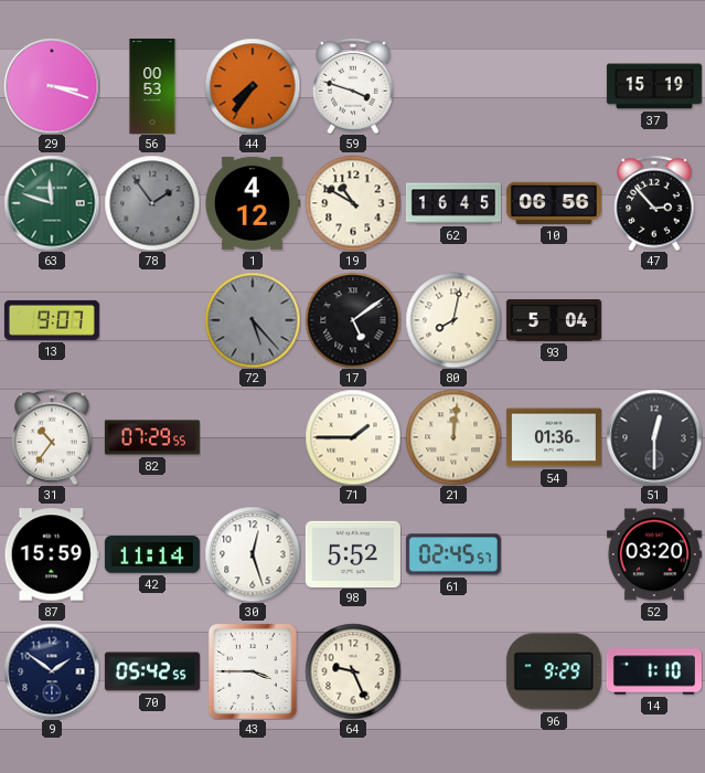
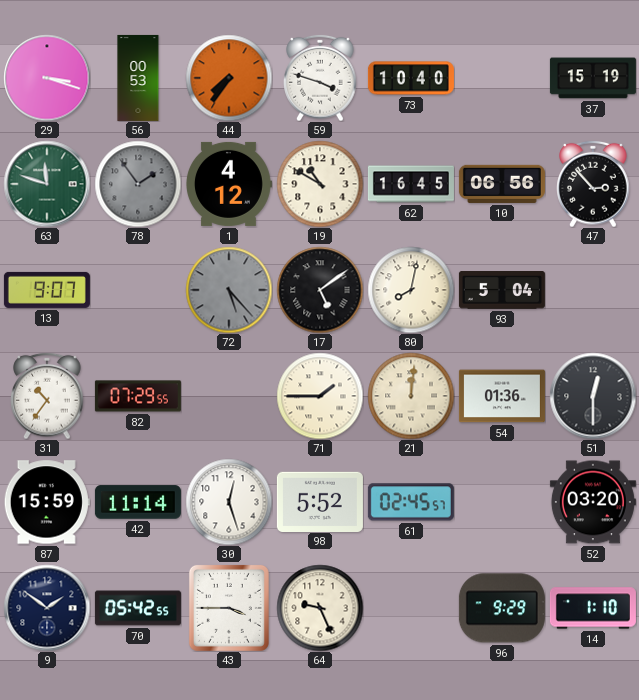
73: none -> 10:40
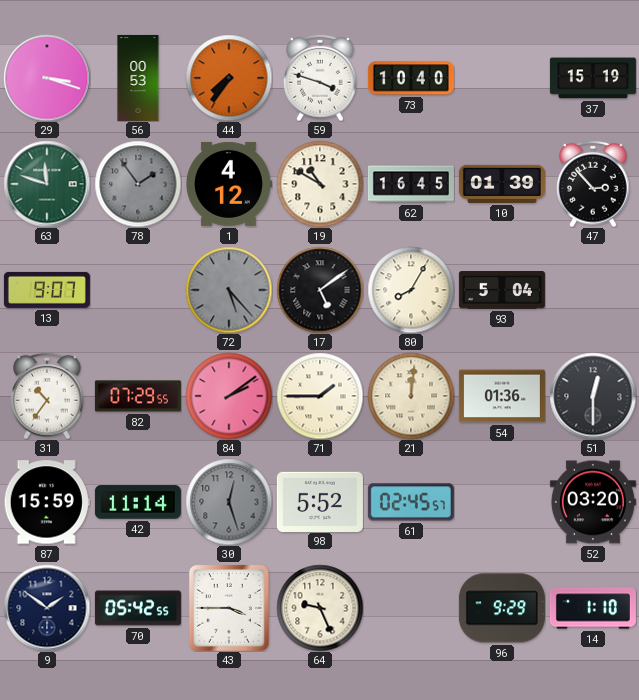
10: 06:56 -> 01:39
80: 8:02 -> 8:05
84: none -> 2:09
30 dial: white -> grey
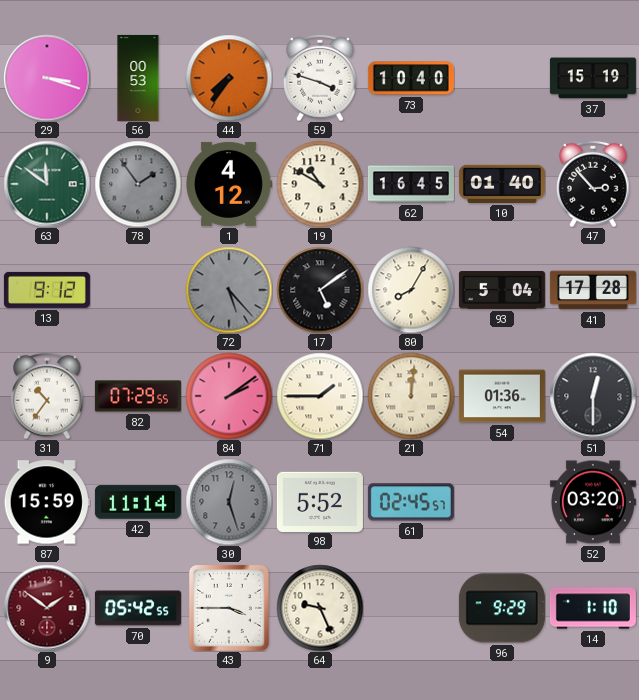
63: 11:48 -> 11:51
10: 01:39 -> 01:40
13: 9:07 -> 9:12
41: none -> 17:28
9 dial: navy -> burgundy
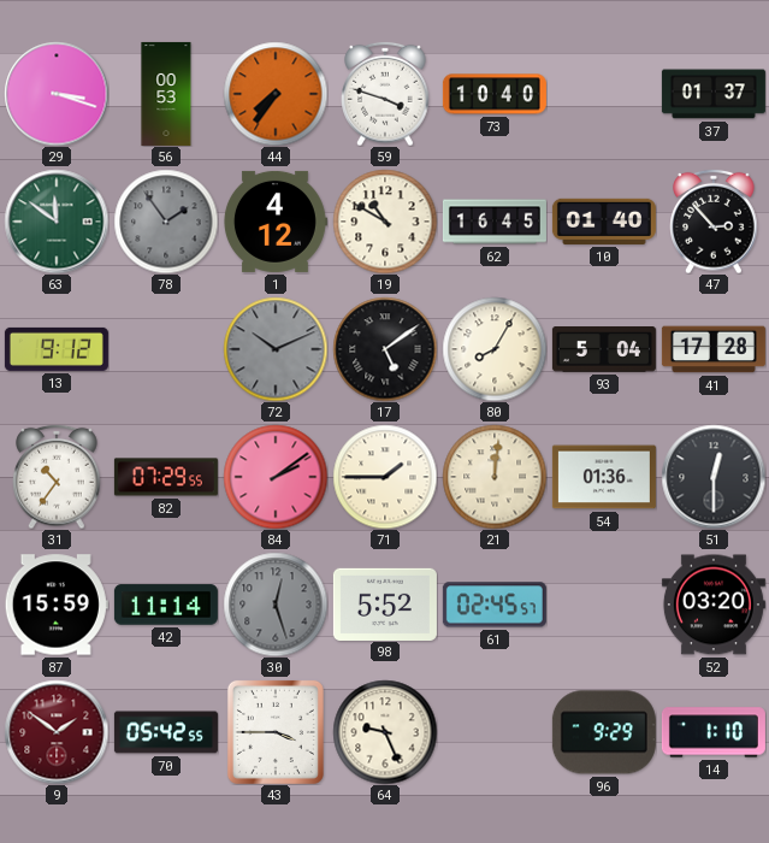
37: 15:19 -> 01:37
72: 5:23 -> 10:11
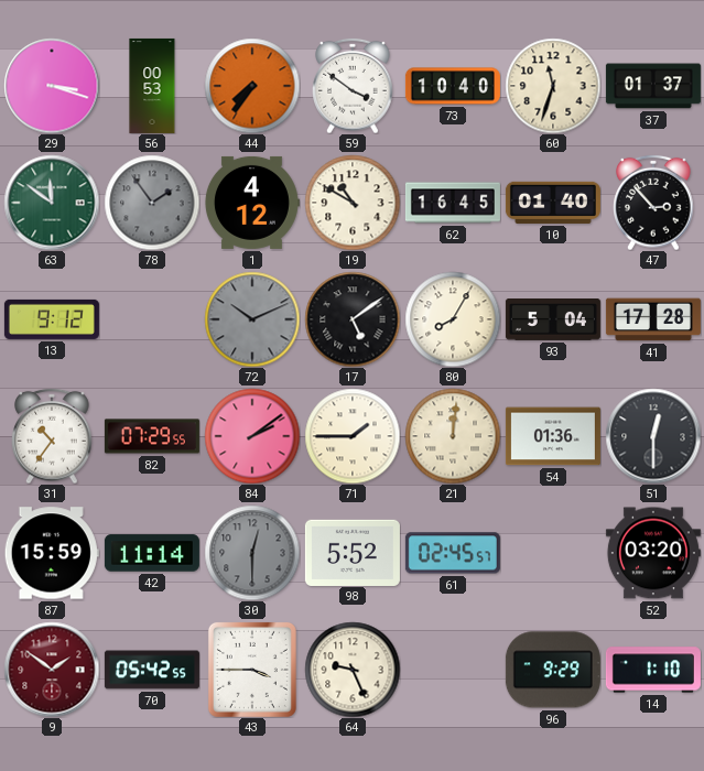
59: 3:48 -> 3:51
60: none -> 11:33
30: 12:27 -> 12:30
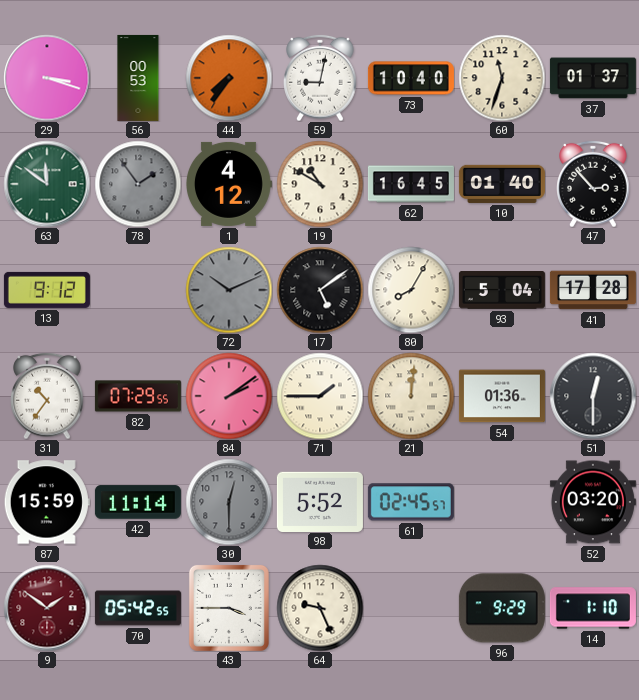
59: 3:51 -> 9:02
